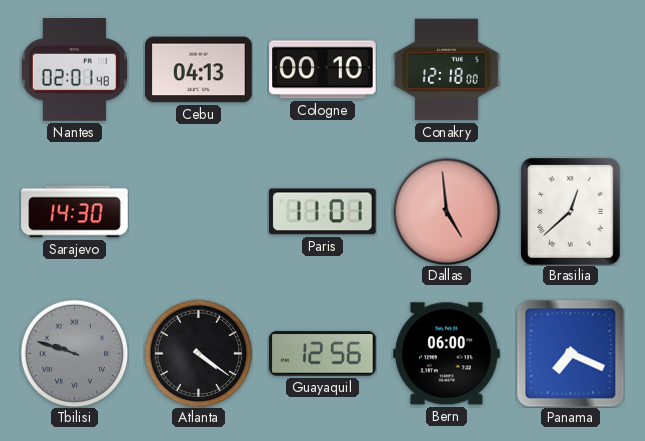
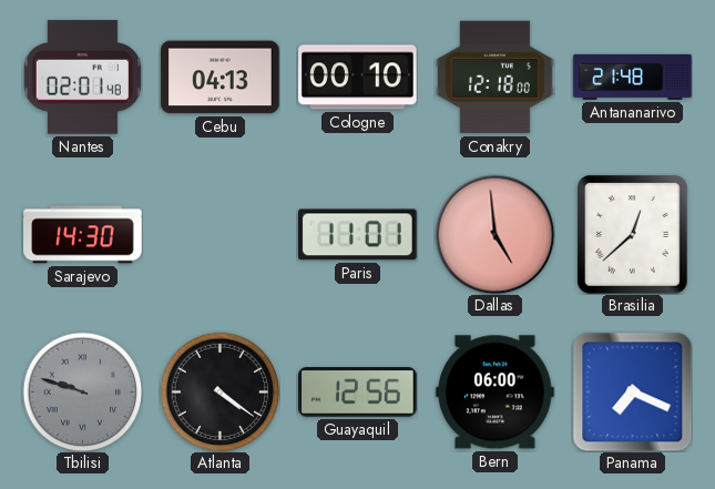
Antananarivo: none -> 21:48
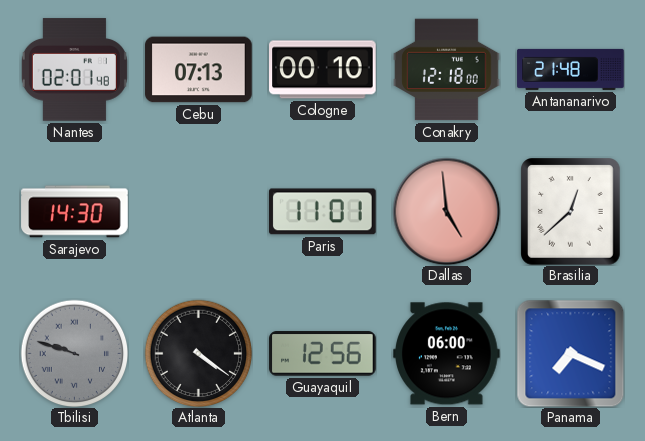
Cebu: 04:13 -> 07:13
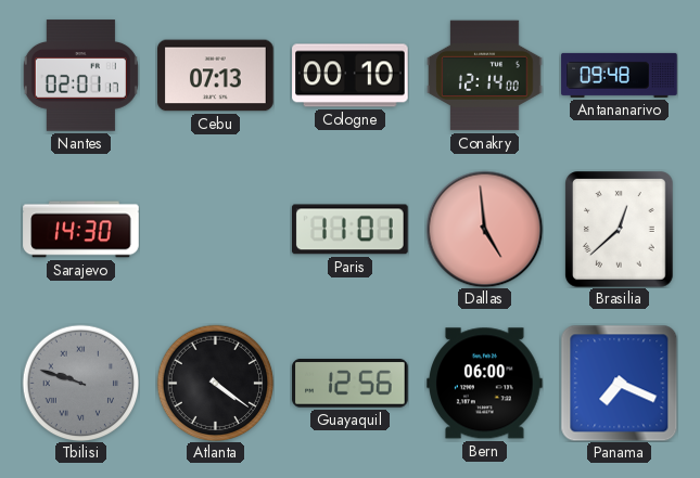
Nantes: 02:01:48 -> 02:01:17
Conakry: 12:18 -> 12:14
Antananarivo: 21:48 -> 09:48
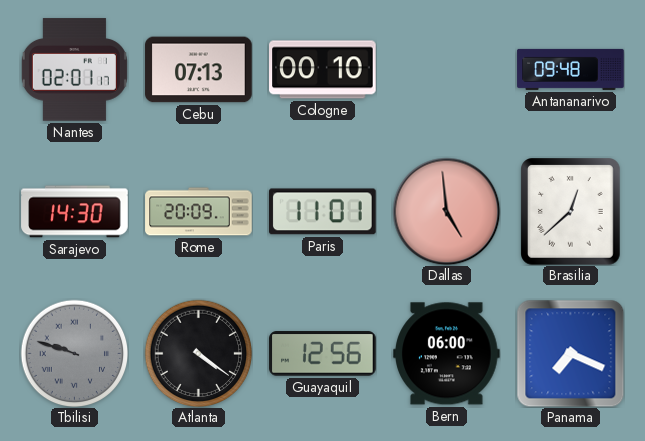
Conakry: 12:14 -> none
Rome: none -> 20:09
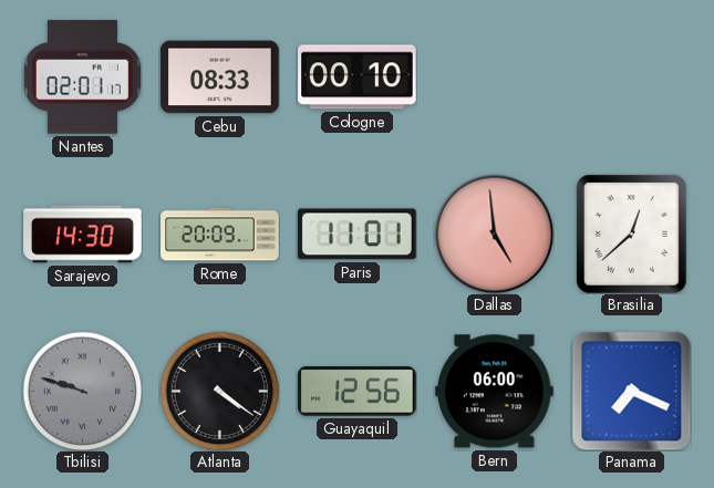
Cebu: 07:13 -> 08:33
Antananarivo: 09:48 -> none
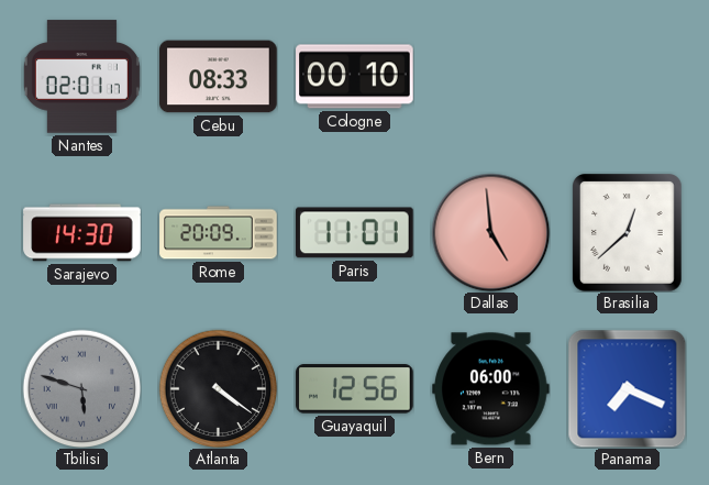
Tbilisi: 9:48 -> 5:48
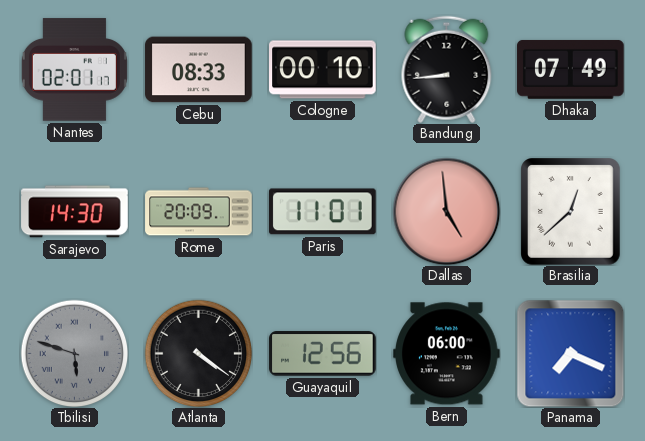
Bandung: none -> 8:44
Dhaka: none -> 07:49
